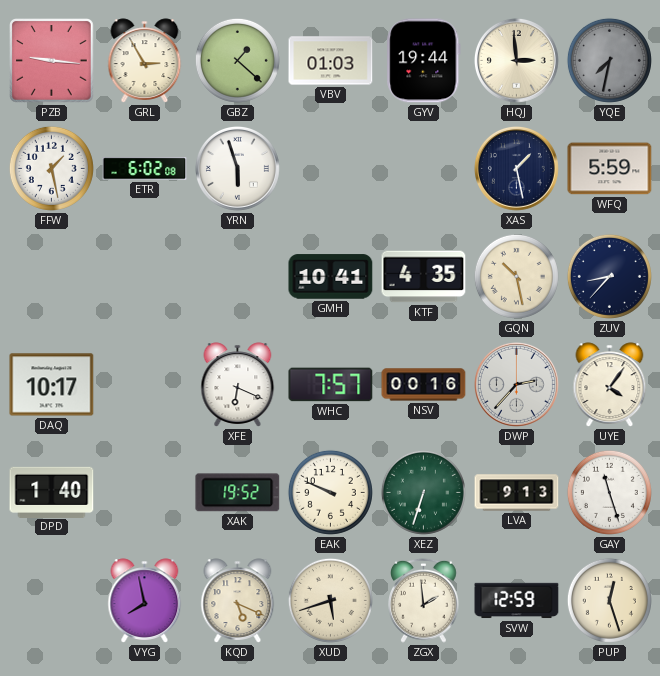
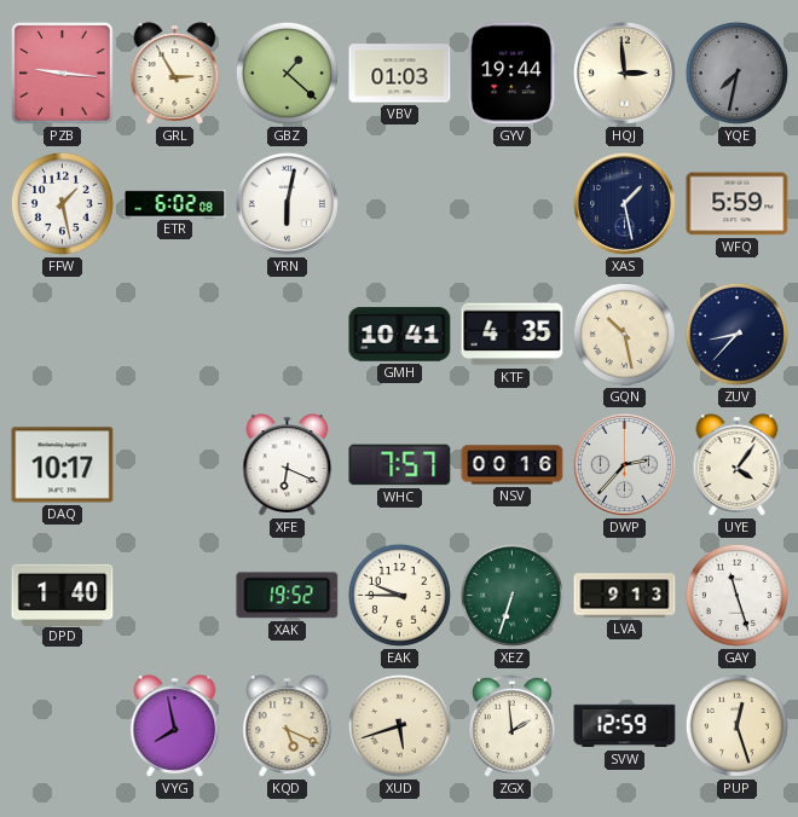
YRN: 5:57 -> 6:02
EAK: 9:49 -> 9:45
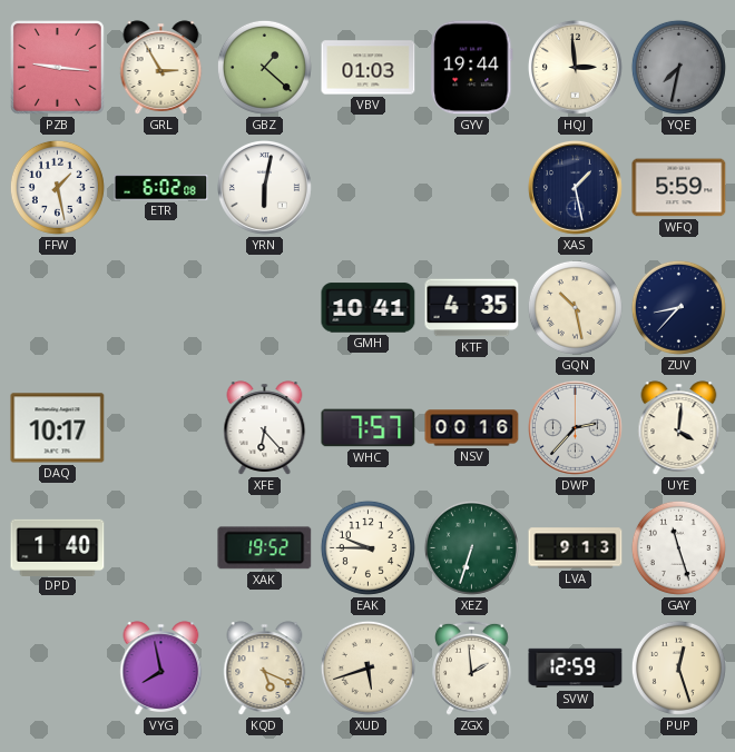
XFE: 6:19 -> 6:23
UYE: 4:06 -> 4:01
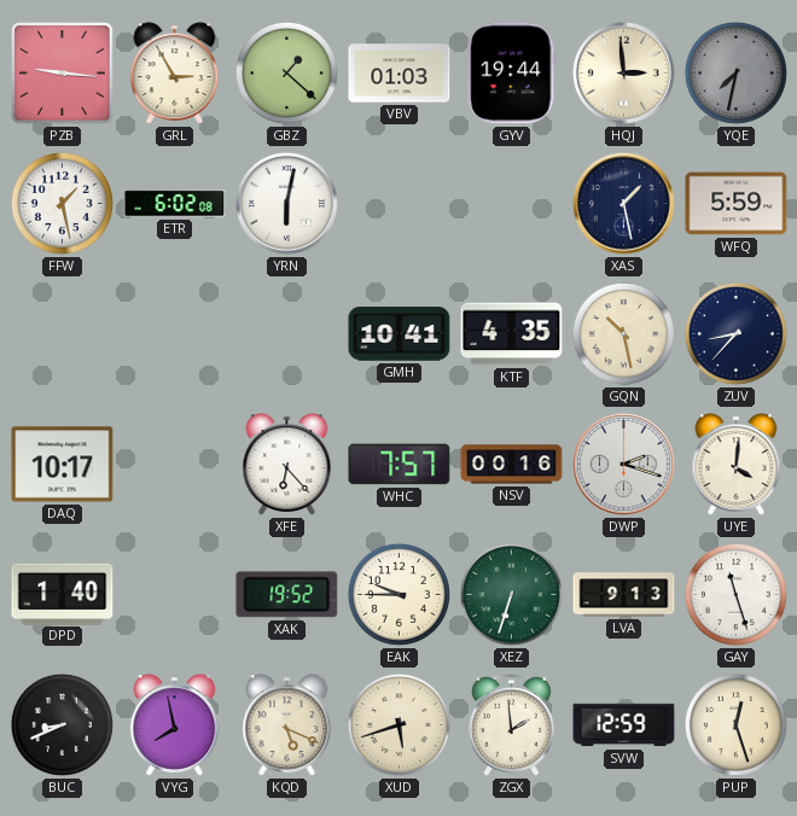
DWP: 2:37 -> 2:18
BUC: none -> 8:41
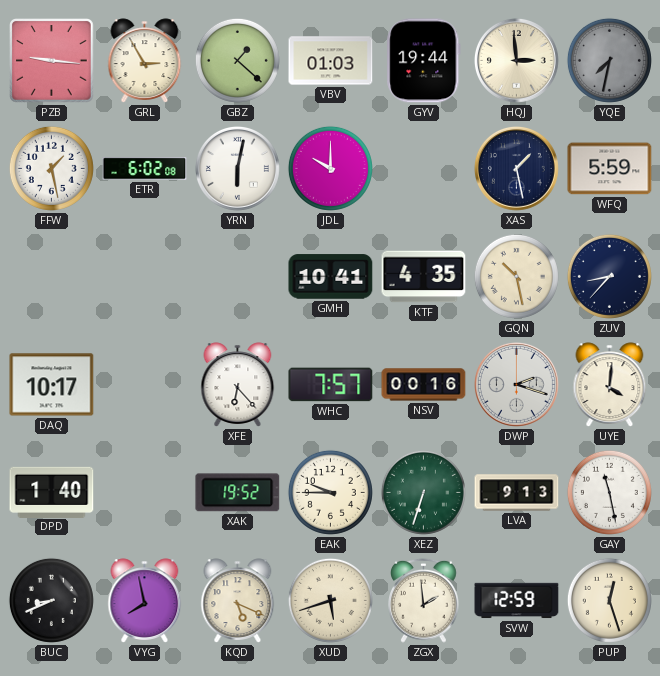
JDL: none -> 10:00
GAY: 11:27 -> 11:28
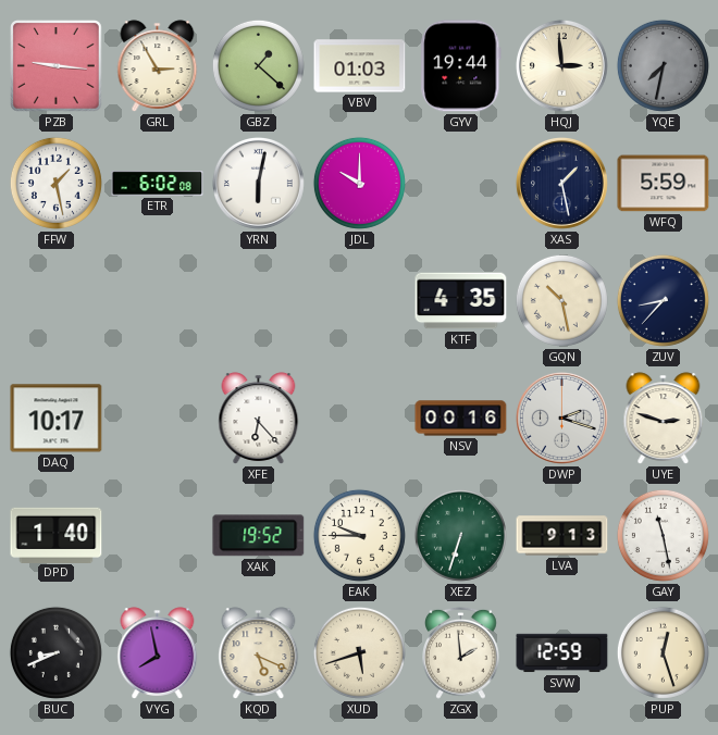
GMH: 10:41 -> none
WHC: 7:57 -> none
UYE: 4:01 -> 2:48
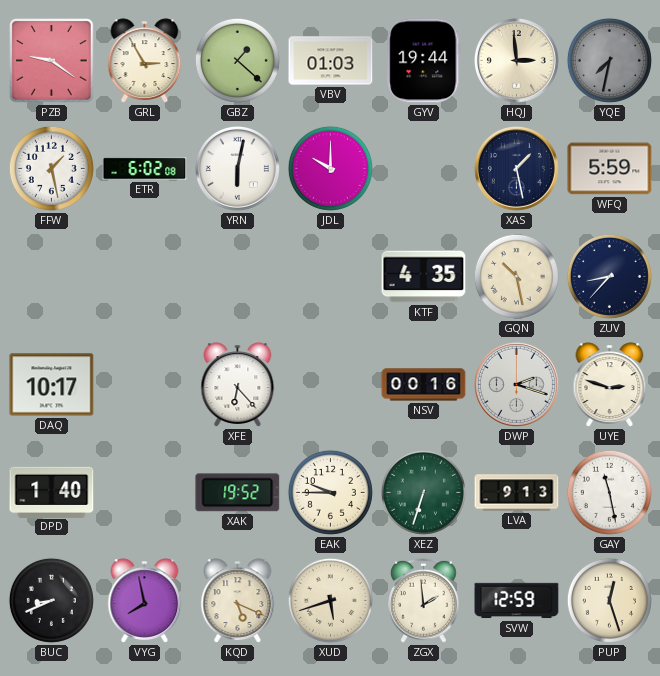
PZB: 9:16 -> 9:21
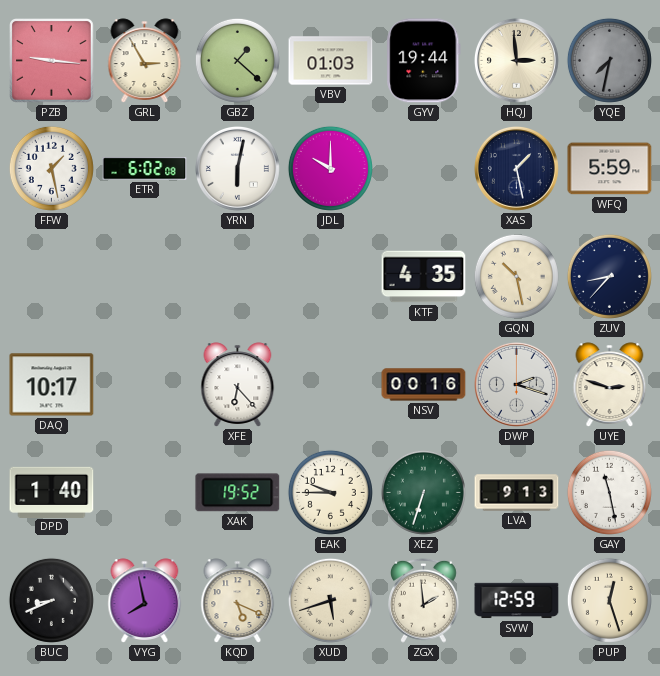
PZB: 9:21 -> 9:16
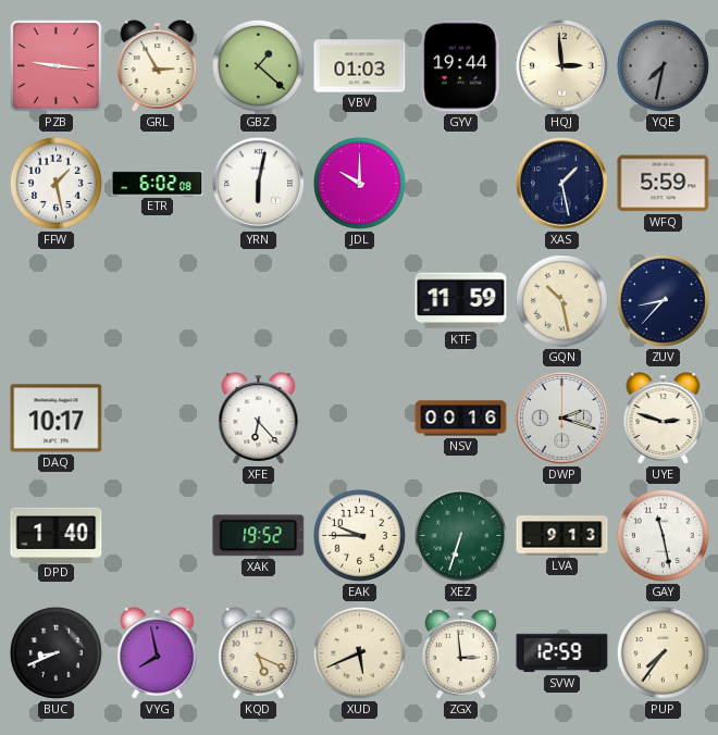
KTF: 4:35 -> 11:59
XUD: 5:42 -> 5:41
ZGX: 1:59 -> 2:59
PUP: 12:27 -> 7:36
